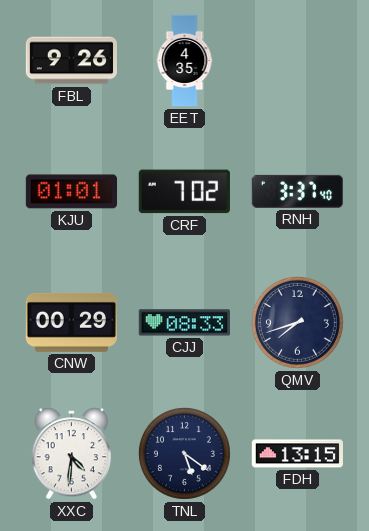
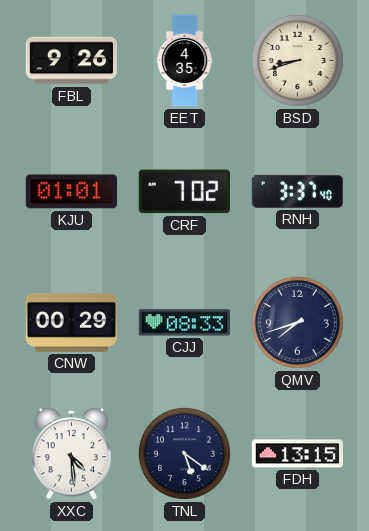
BSD: none -> 8:42
XXC: 4:31 -> 4:29
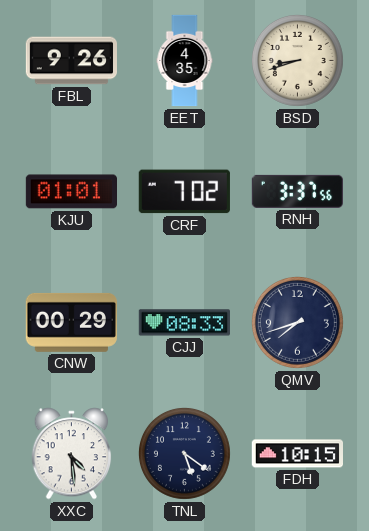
RNH: 3:37:40 -> 3:37:56
FDH: 13:15 -> 10:15
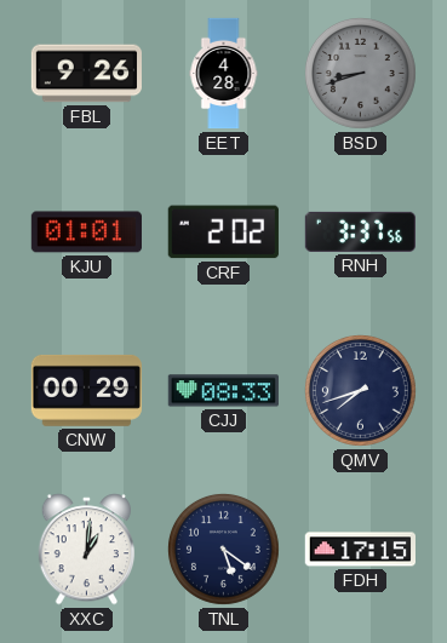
EET: 4:35 -> 4:28
BSD dial: cream -> grey
CRF: 7:02 -> 2:02
XXC: 4:29 -> 1:01
FDH: 10:15 -> 17:15
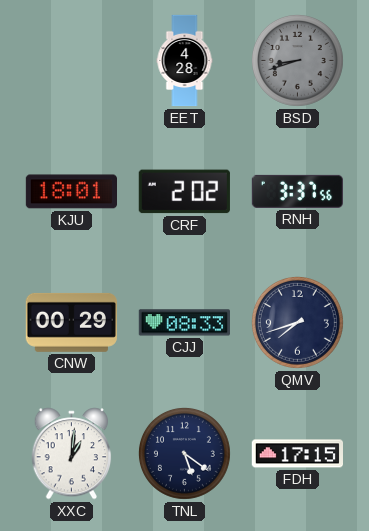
FBL: 9:26 -> none
KJU: 01:01 -> 18:01
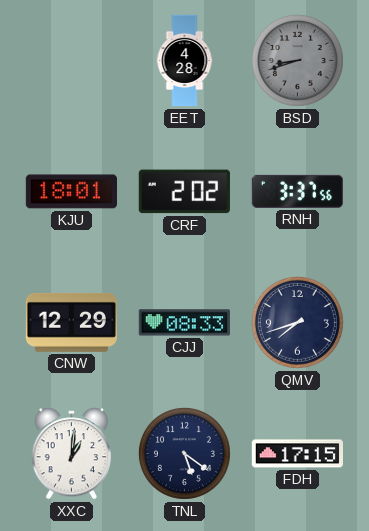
CNW: 00:29 -> 12:29
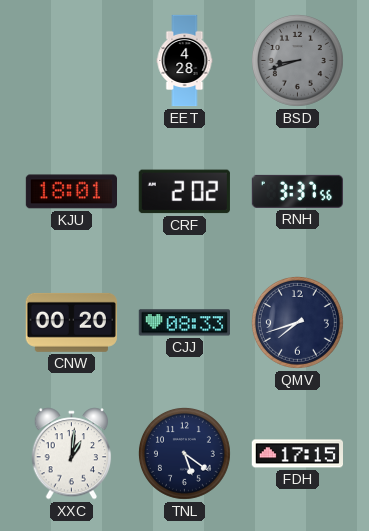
CNW: 12:29 -> 00:20
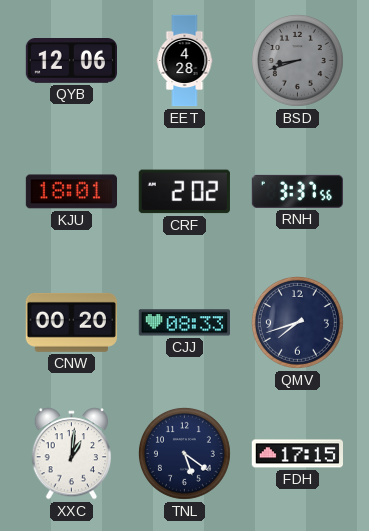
QYB: none -> 12:06
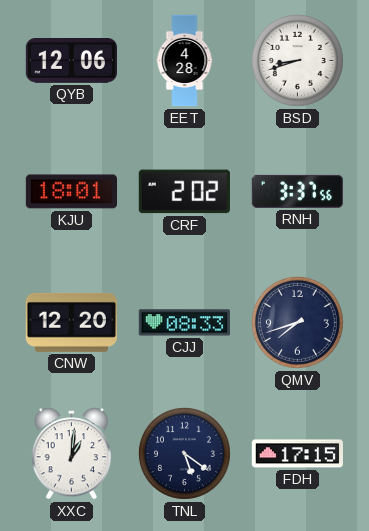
BSD dial: grey -> white
CNW: 00:20 -> 12:20
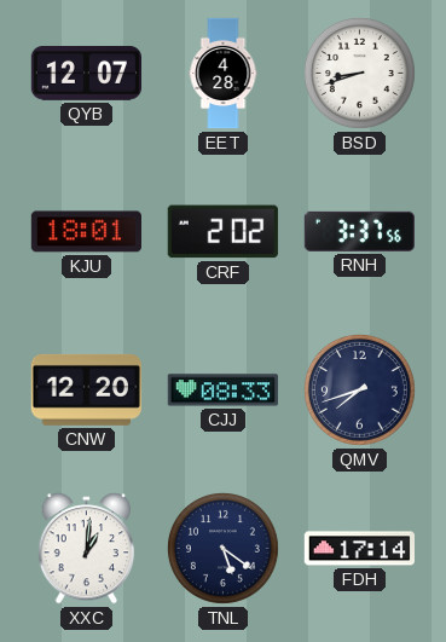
QYB: 12:06 -> 12:07
FDH: 17:15 -> 17:14
